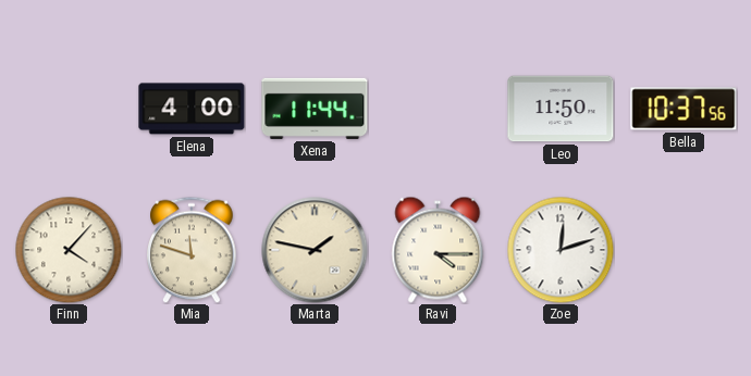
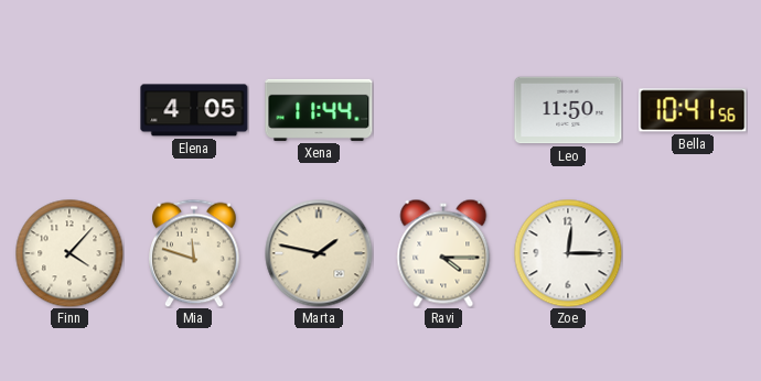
Elena: 4:00 -> 4:05
Bella: 10:37 -> 10:41
Zoe: 12:12 -> 12:15
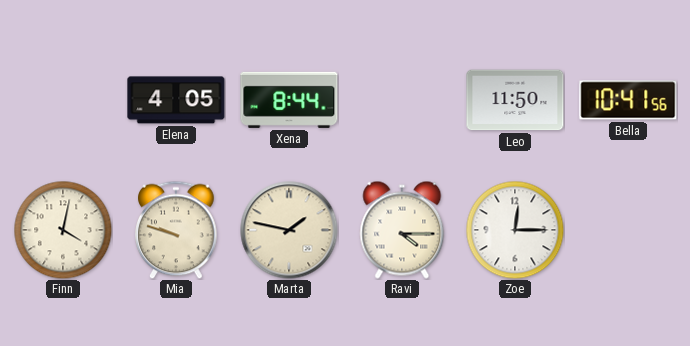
Xena: 11:44 -> 8:44
Finn: 4:07 -> 4:02
Mia: 11:48 -> 9:48
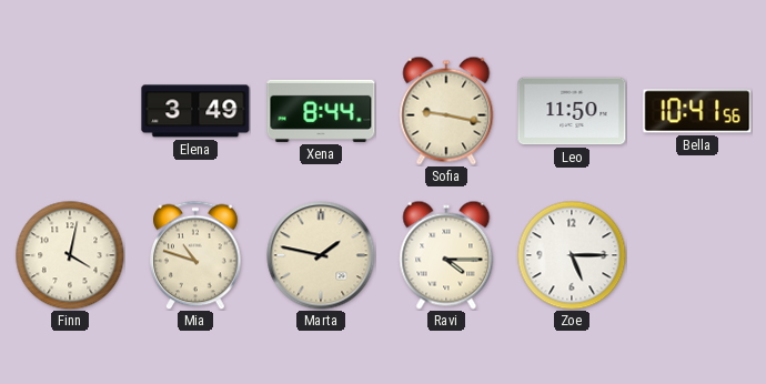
Elena: 4:05 -> 3:49
Sofia: none -> 9:17
Mia: 9:48 -> 10:48
Zoe: 12:15 -> 5:15
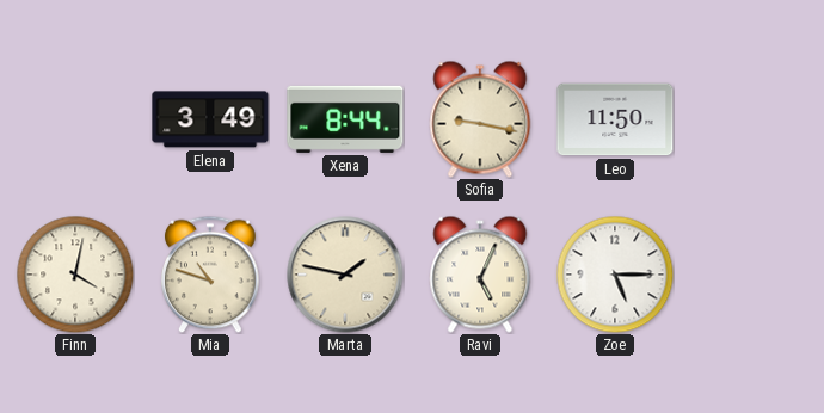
Bella: 10:41 -> none
Ravi: 4:15 -> 5:04
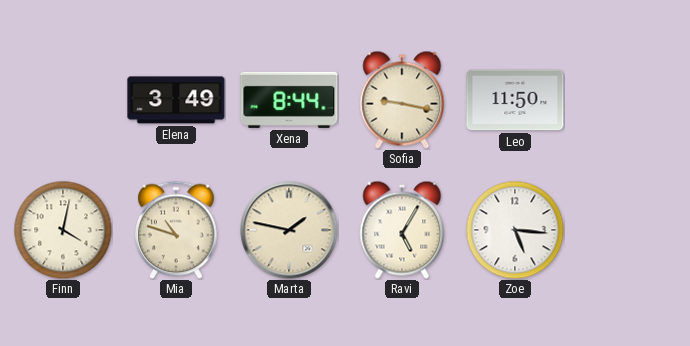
Ravi: 5:04 -> 5:05
Zoe: 5:15 -> 5:16
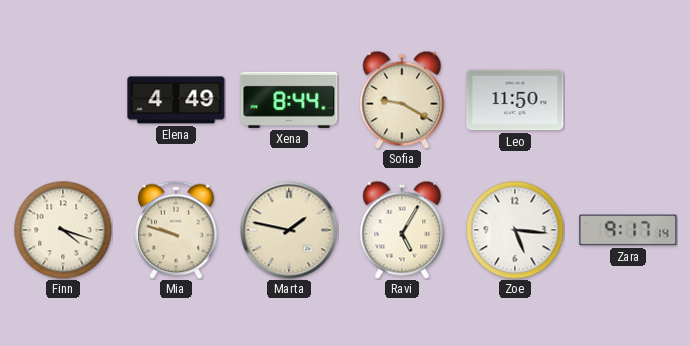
Elena: 3:49 -> 4:49
Sofia: 9:17 -> 9:20
Finn: 4:02 -> 4:18
Mia: 10:48 -> 9:48
Zara: none -> 9:17
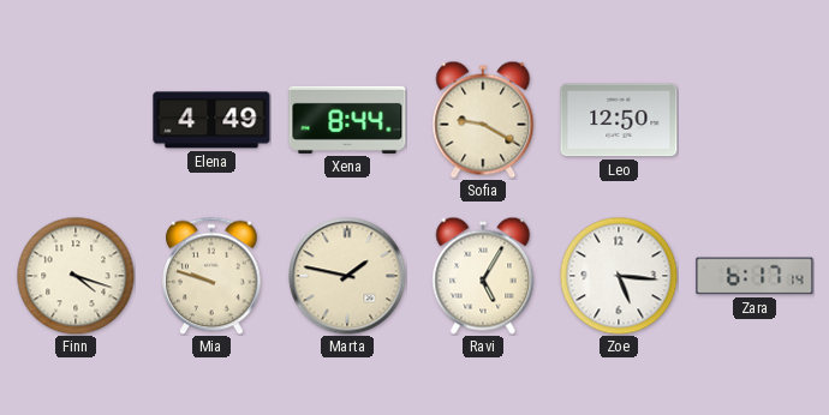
Leo: 11:50 -> 12:50
Zara: 9:17 -> 6:17
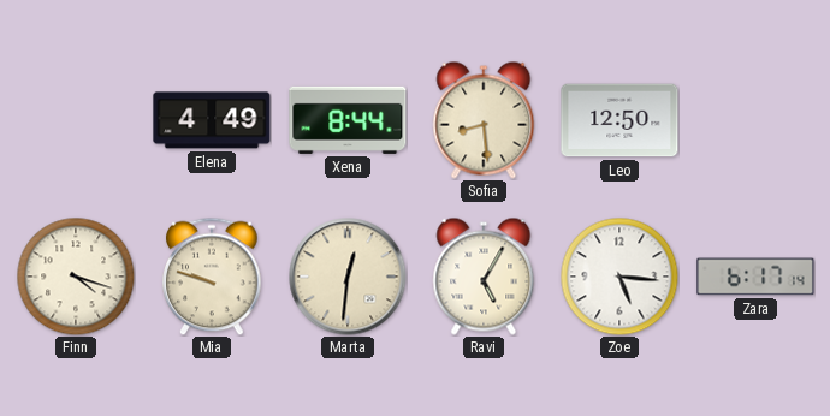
Sofia: 9:20 -> 8:29
Marta: 1:47 -> 12:31
